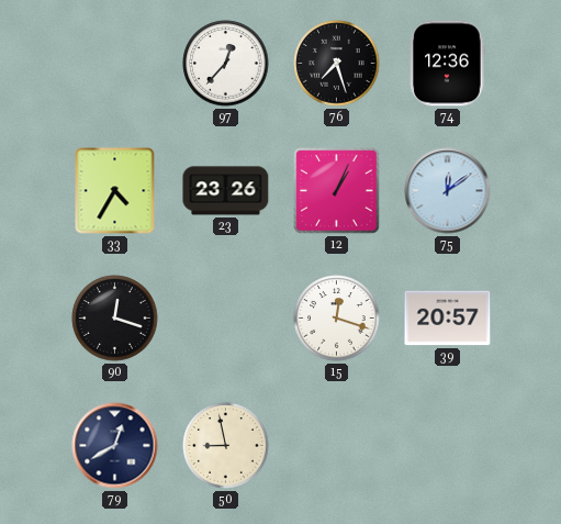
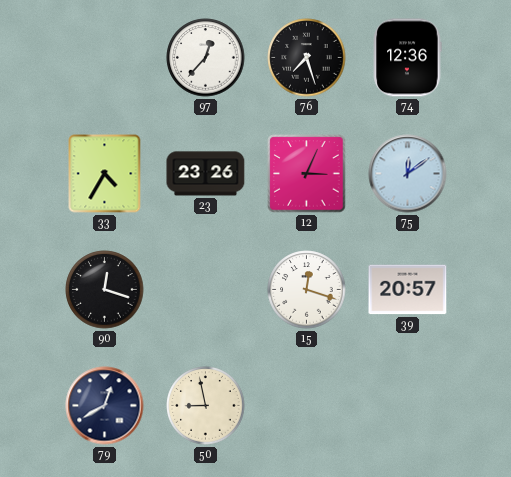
12: 1:04 -> 3:04
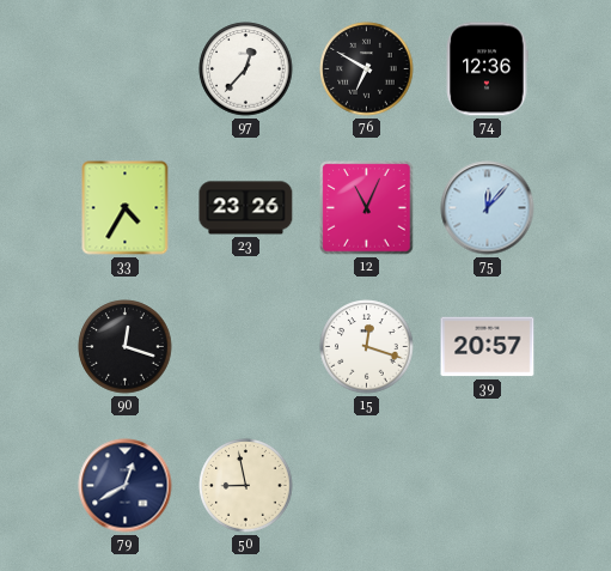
76: 7:27 -> 6:50
12: 3:04 -> 11:04
75: 12:09 -> 12:07
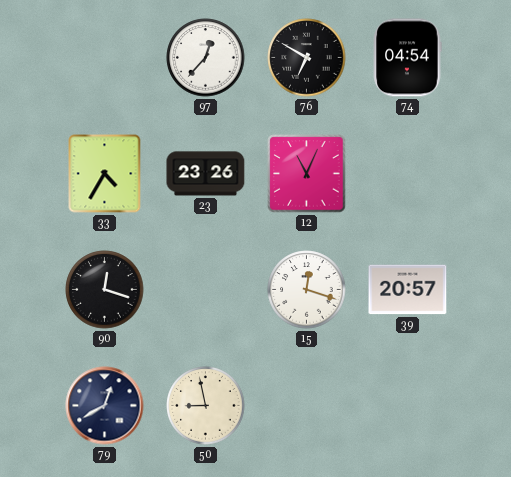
74: 12:36 -> 04:54
75: 12:07 -> none
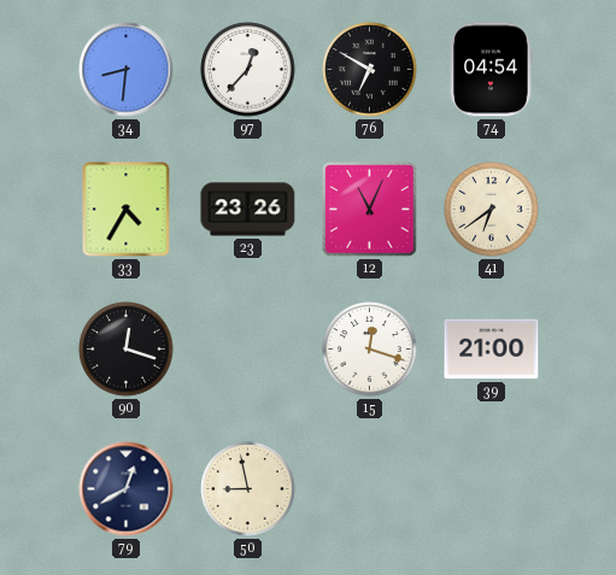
34: none -> 8:31
41: none -> 6:39
39: 20:57 -> 21:00
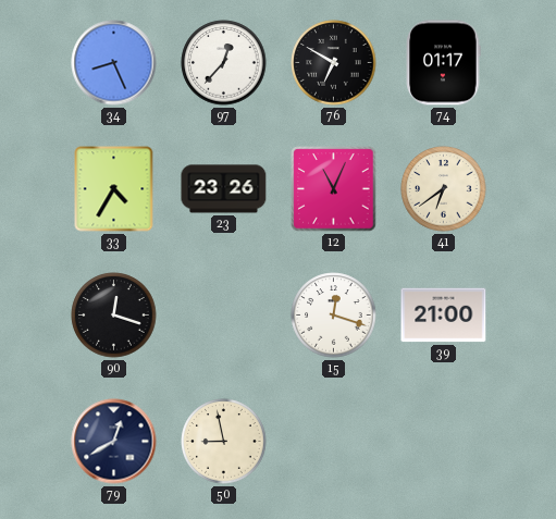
34: 8:31 -> 8:26
74: 04:54 -> 01:17
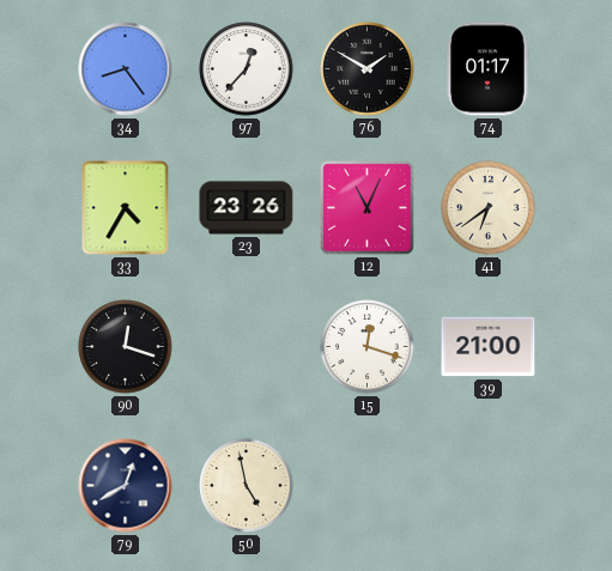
34: 8:26 -> 8:24
76: 6:50 -> 1:50
50: 8:58 -> 4:58
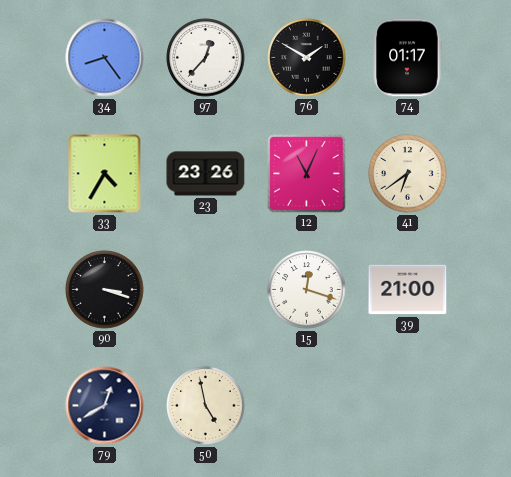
90: 12:18 -> 3:18
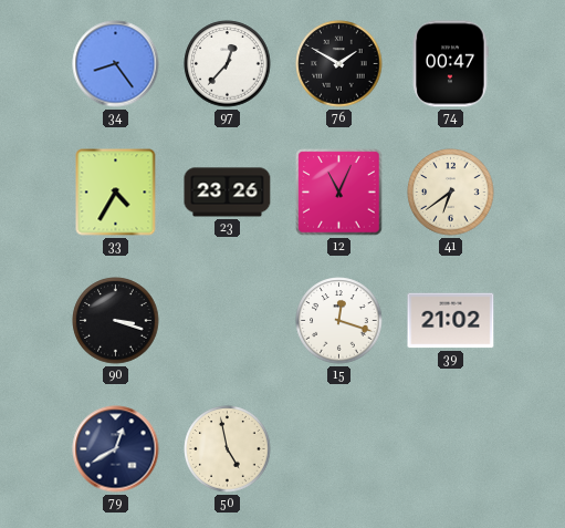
74: 01:17 -> 00:47
39: 21:00 -> 21:02
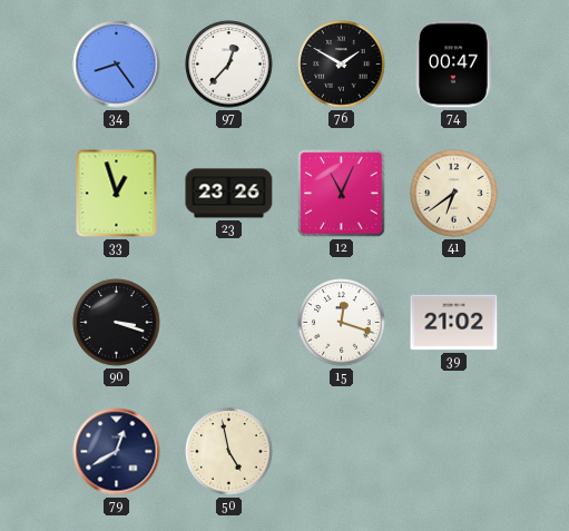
33: 4:35 -> 12:57
